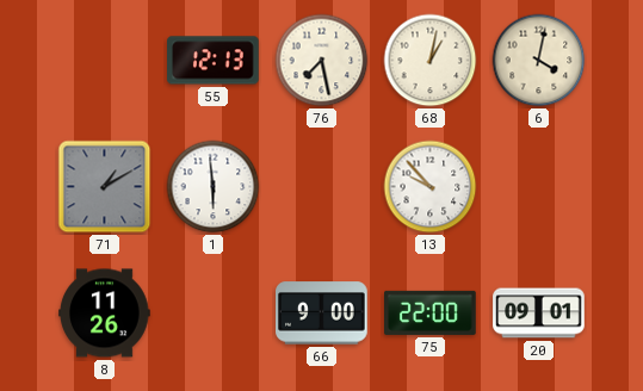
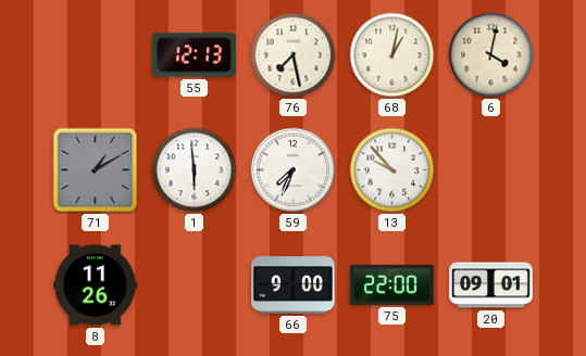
59: none -> 7:34
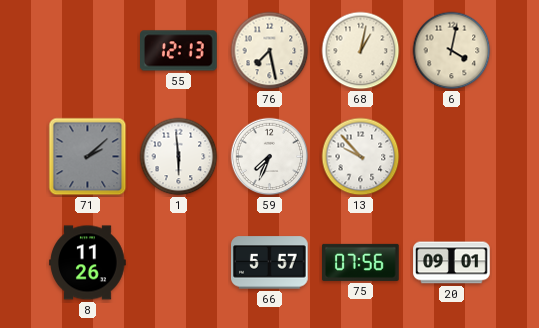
71: 1:10 -> 2:08
66: 9:00 -> 5:57
75: 22:00 -> 07:56
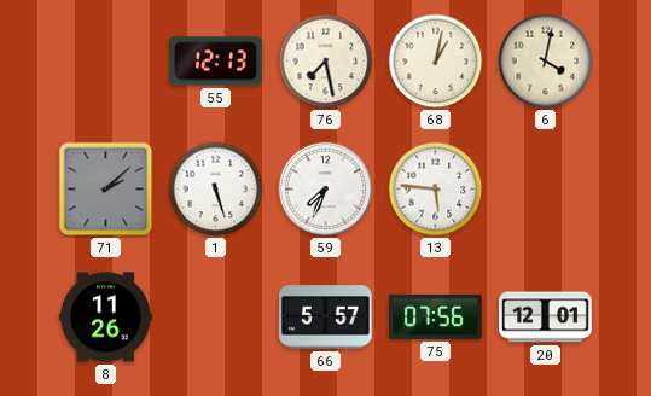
1: 5:59 -> 5:27
13: 9:53 -> 5:46
20: 09:01 -> 12:01
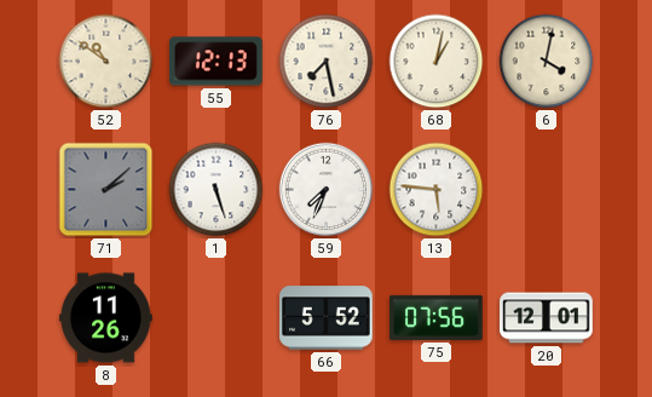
52: none -> 10:51
66: 5:57 -> 5:52
